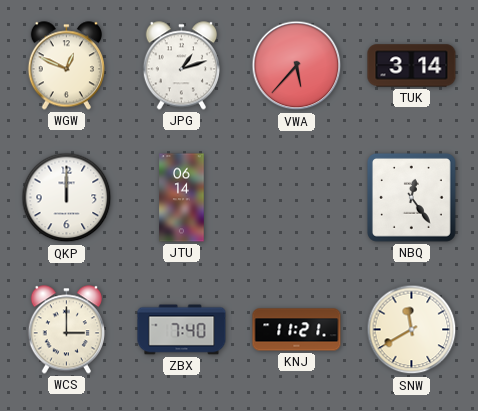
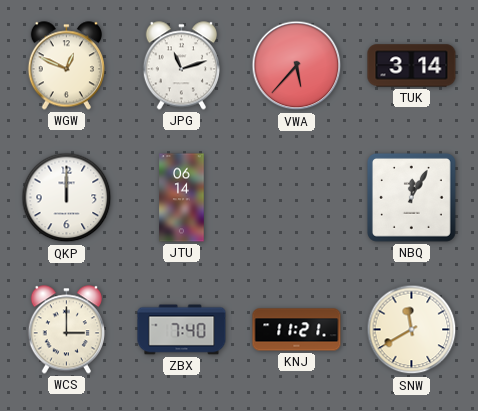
JPG: 1:12 -> 11:12
NBQ: 12:24 -> 12:05
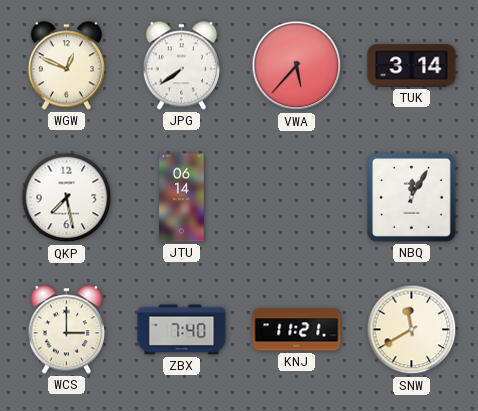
JPG: 11:12 -> 7:39
QKP: 12:00 -> 7:28
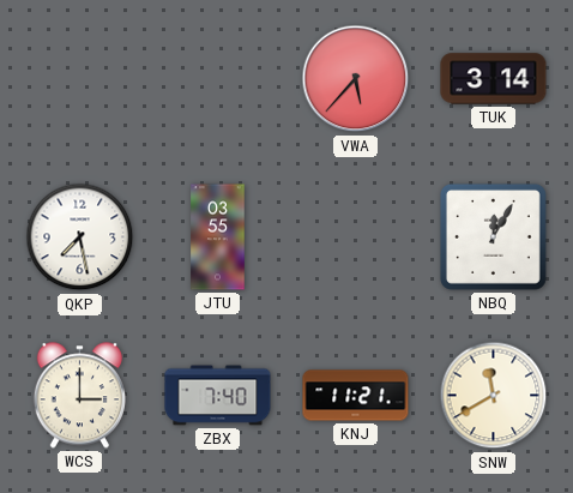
WGW: 12:49 -> none
JPG: 7:39 -> none
JTU: 06:14 -> 03:55
